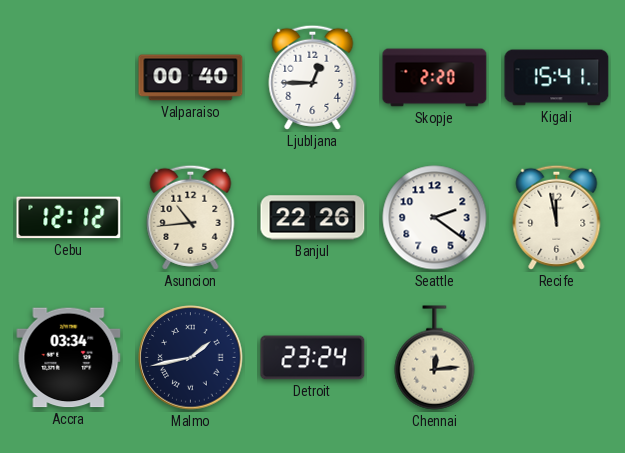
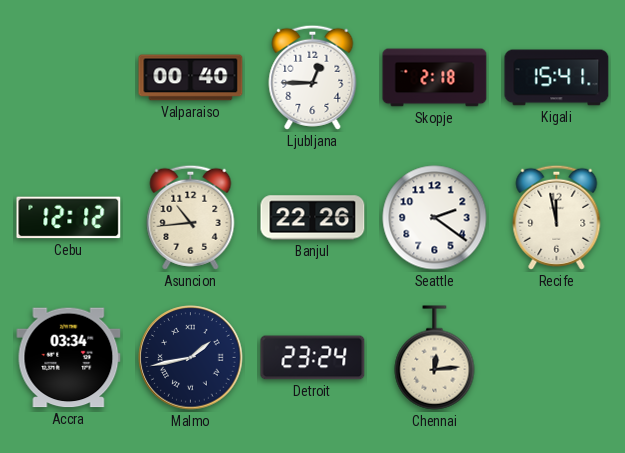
Skopje: 2:20 -> 2:18
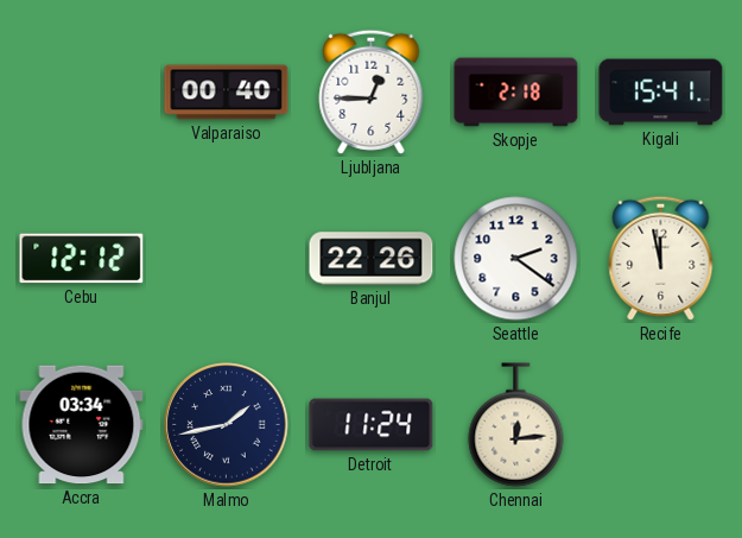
Asuncion: 10:44 -> none
Detroit: 23:24 -> 11:24
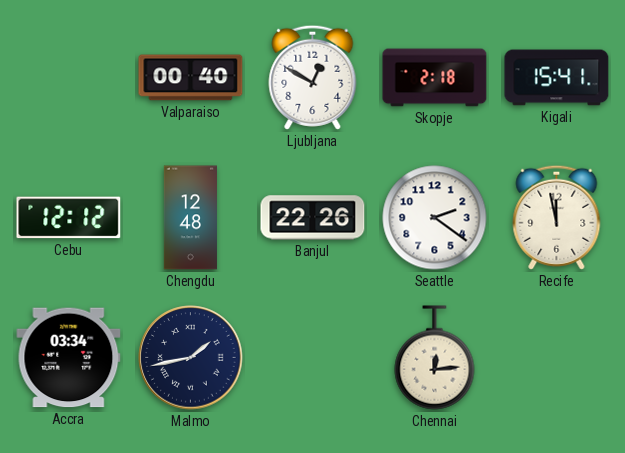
Ljubljana: 12:45 -> 12:50
Chengdu: none -> 12:48
Detroit: 11:24 -> none
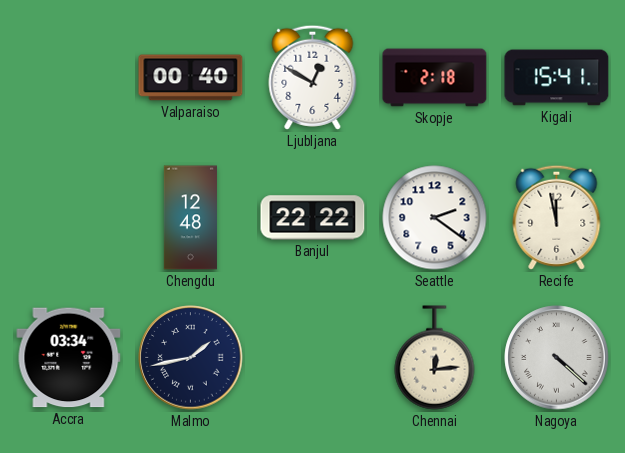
Cebu: 12:12 -> none
Banjul: 22:26 -> 22:22
Nagoya: none -> 4:22
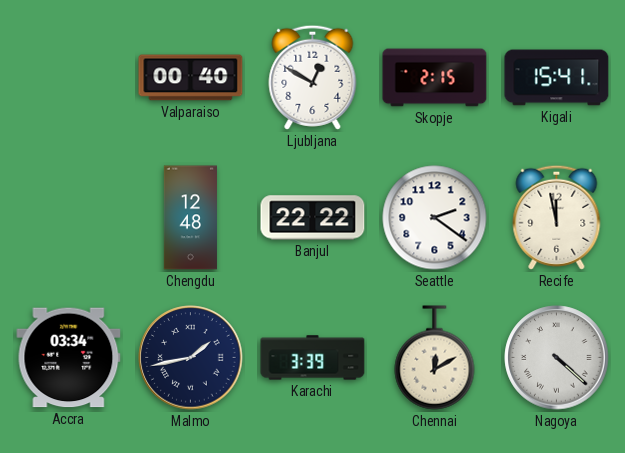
Skopje: 2:18 -> 2:15
Karachi: none -> 3:39
Chennai: 12:14 -> 12:10
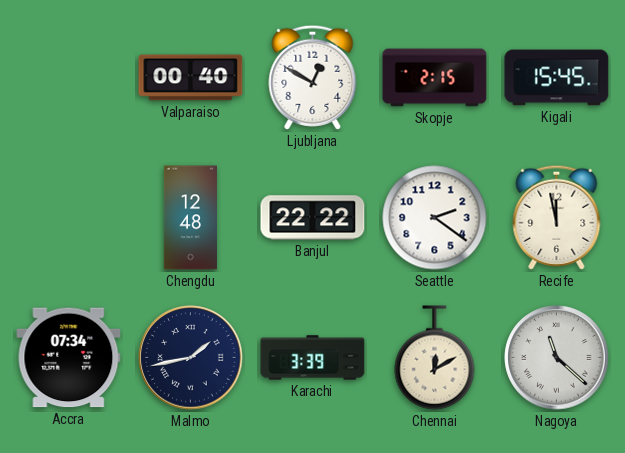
Kigali: 15:41 -> 15:45
Accra: 03:34 -> 07:34
Nagoya: 4:22 -> 11:22
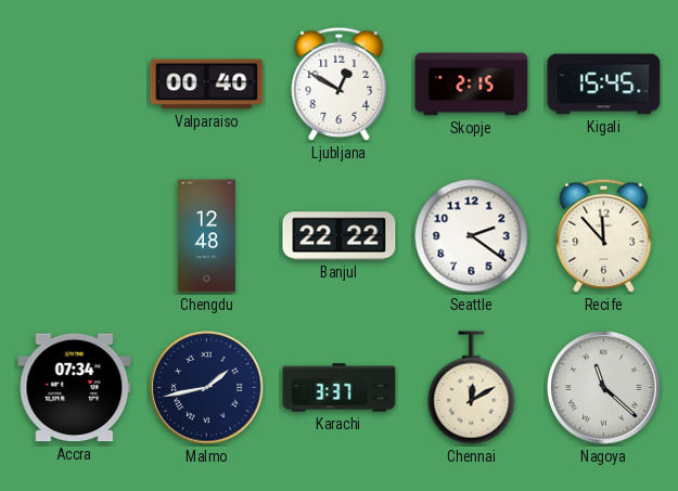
Recife: 11:58 -> 11:53
Karachi: 3:39 -> 3:37
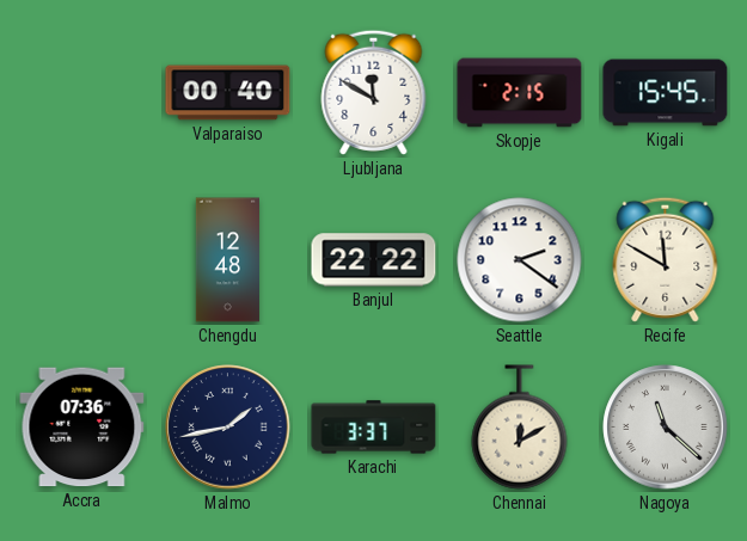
Ljubljana: 12:50 -> 11:50
Recife: 11:53 -> 11:50
Accra: 07:34 -> 07:36
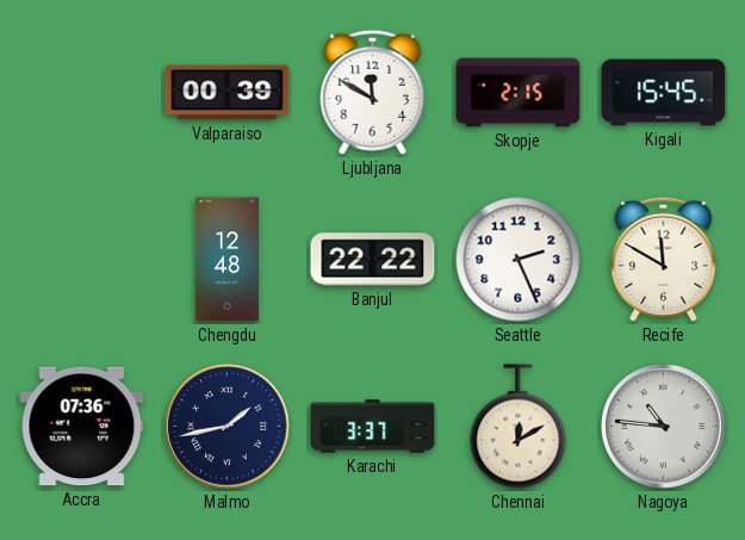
Valparaiso: 00:40 -> 00:39
Seattle: 2:21 -> 2:26
Nagoya: 11:22 -> 10:46
